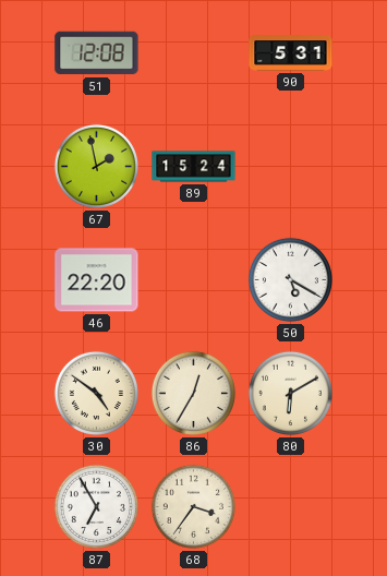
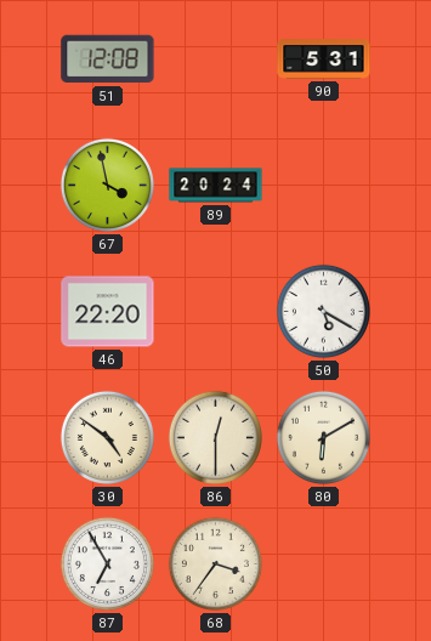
67: 1:58 -> 3:58
89: 15:24 -> 20:24
86: 12:35 -> 12:30
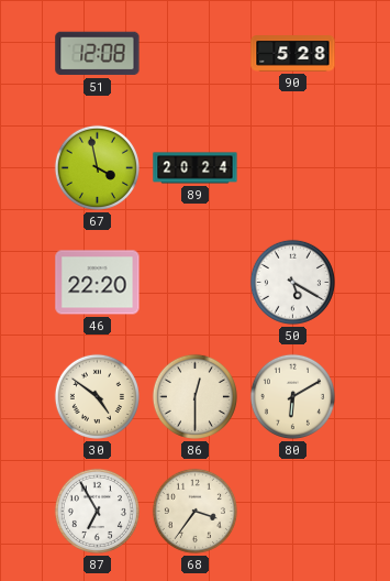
90: 5:31 -> 5:28
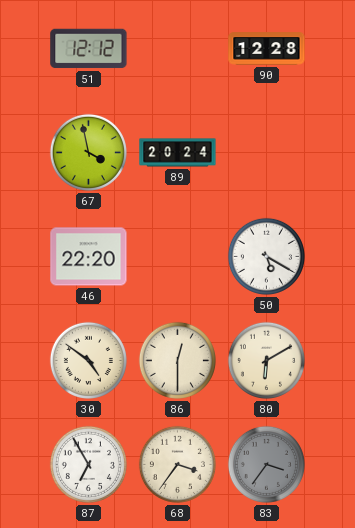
51: 12:08 -> 12:12
90: 5:28 -> 12:28
83: none -> 3:36
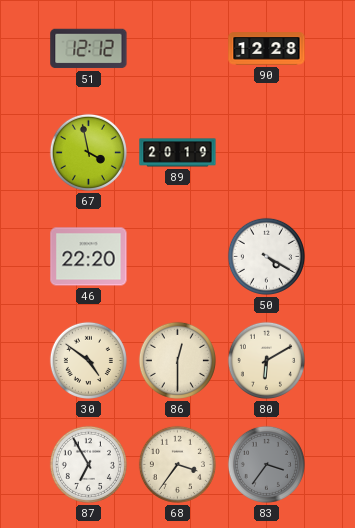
89: 20:24 -> 20:19
50: 5:20 -> 4:20
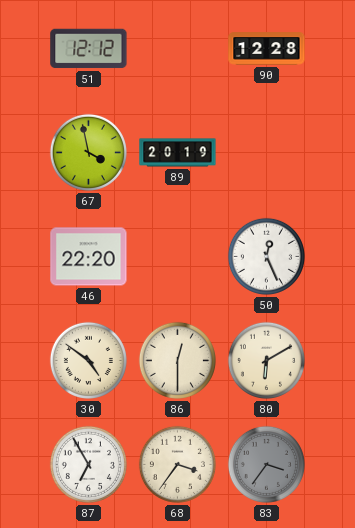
50: 4:20 -> 12:26
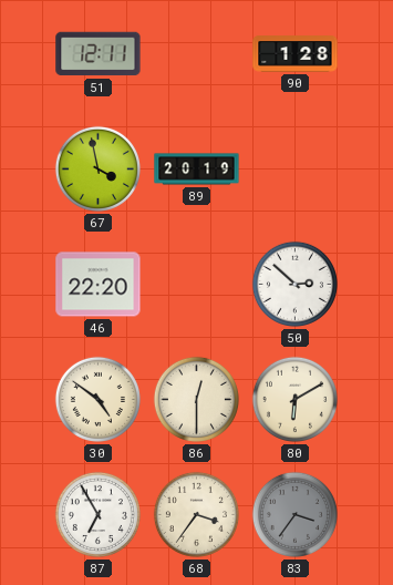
51: 12:12 -> 12:11
90: 12:28 -> 1:28
50: 12:26 -> 2:52
